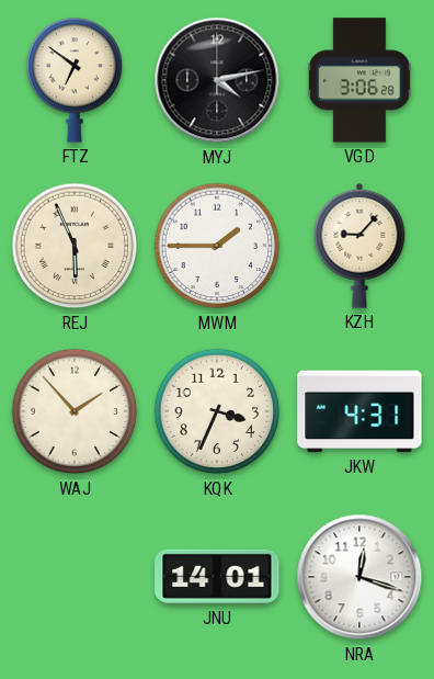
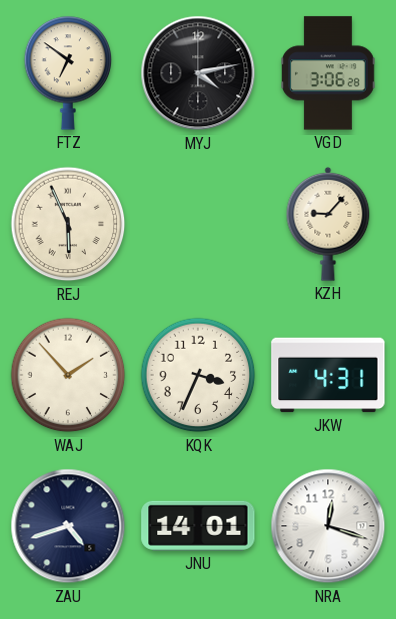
MWM: 1:45 -> none
ZAU: none -> 4:42
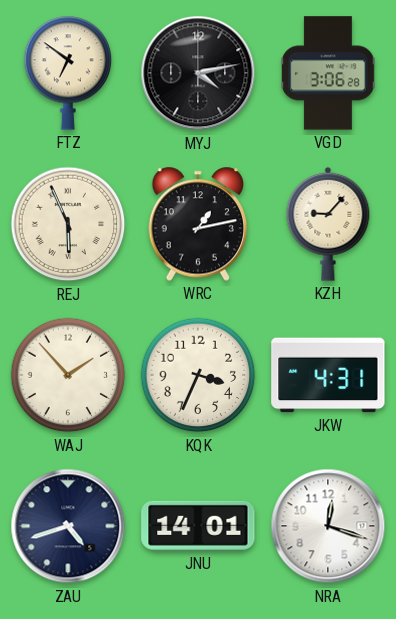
WRC: none -> 1:13
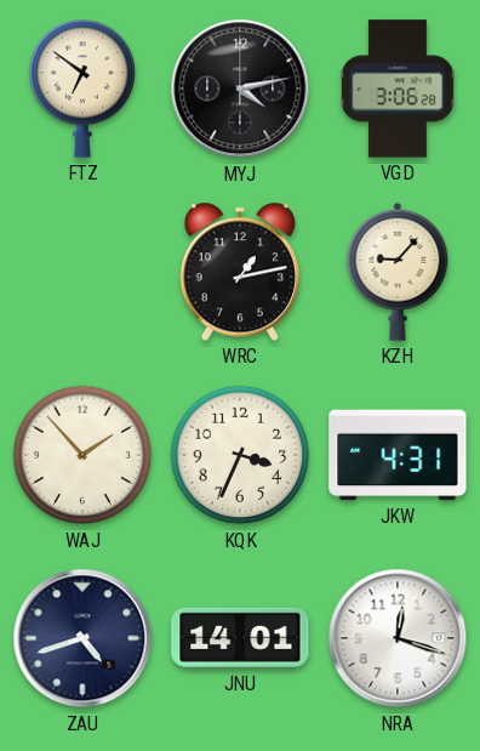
REJ: 5:56 -> none
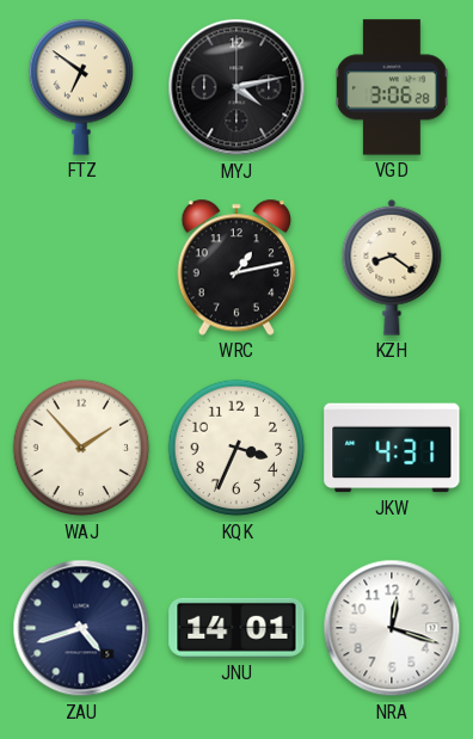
KZH: 9:07 -> 8:21
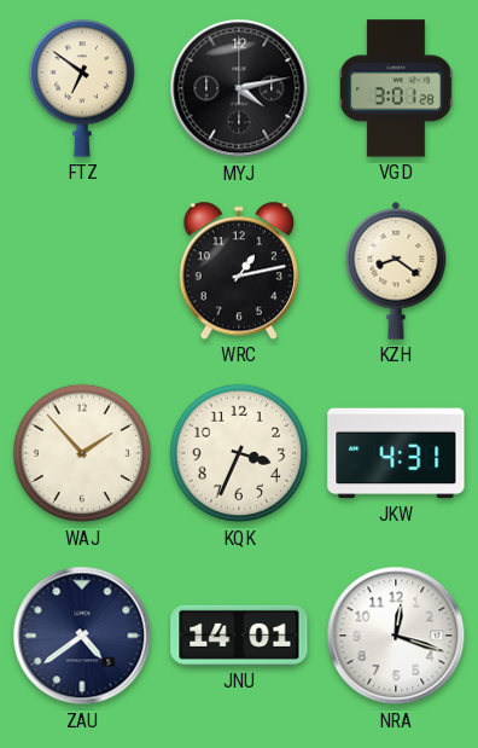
VGD: 3:06 -> 3:01
ZAU: 4:42 -> 4:39
